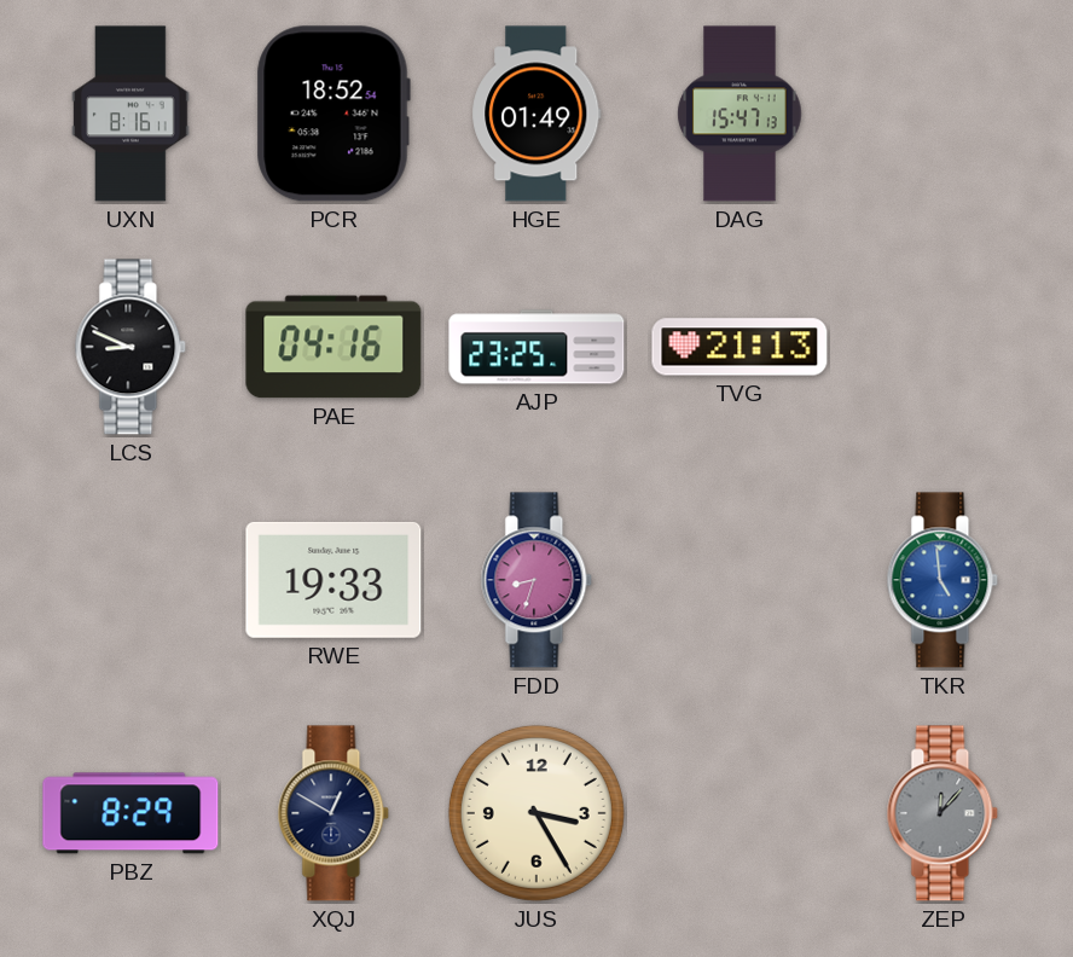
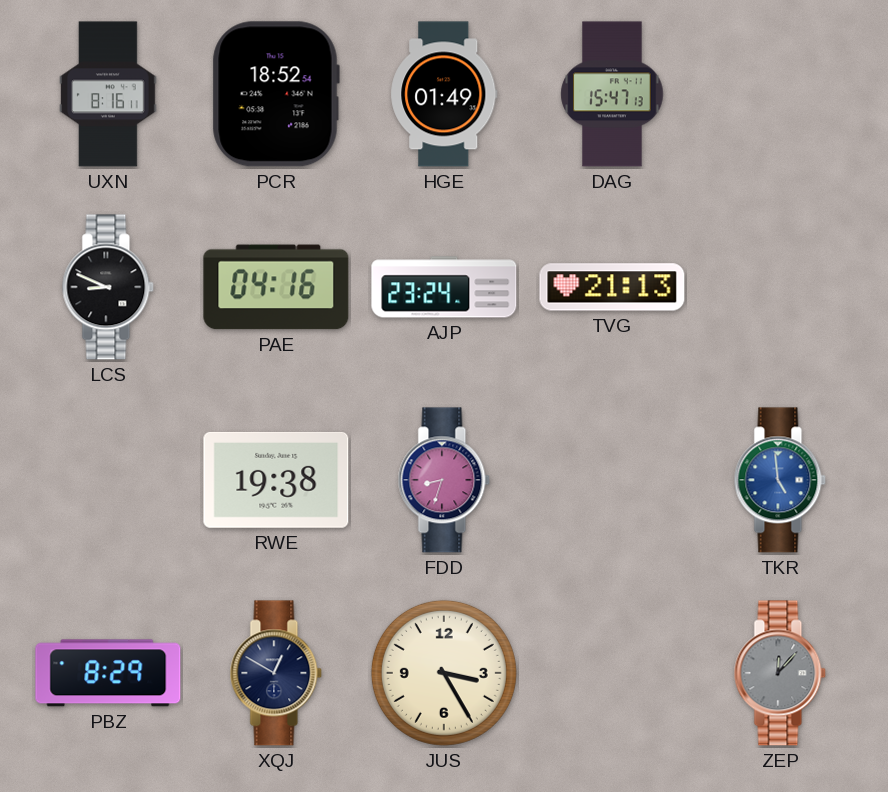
AJP: 23:25 -> 23:24
RWE: 19:33 -> 19:38
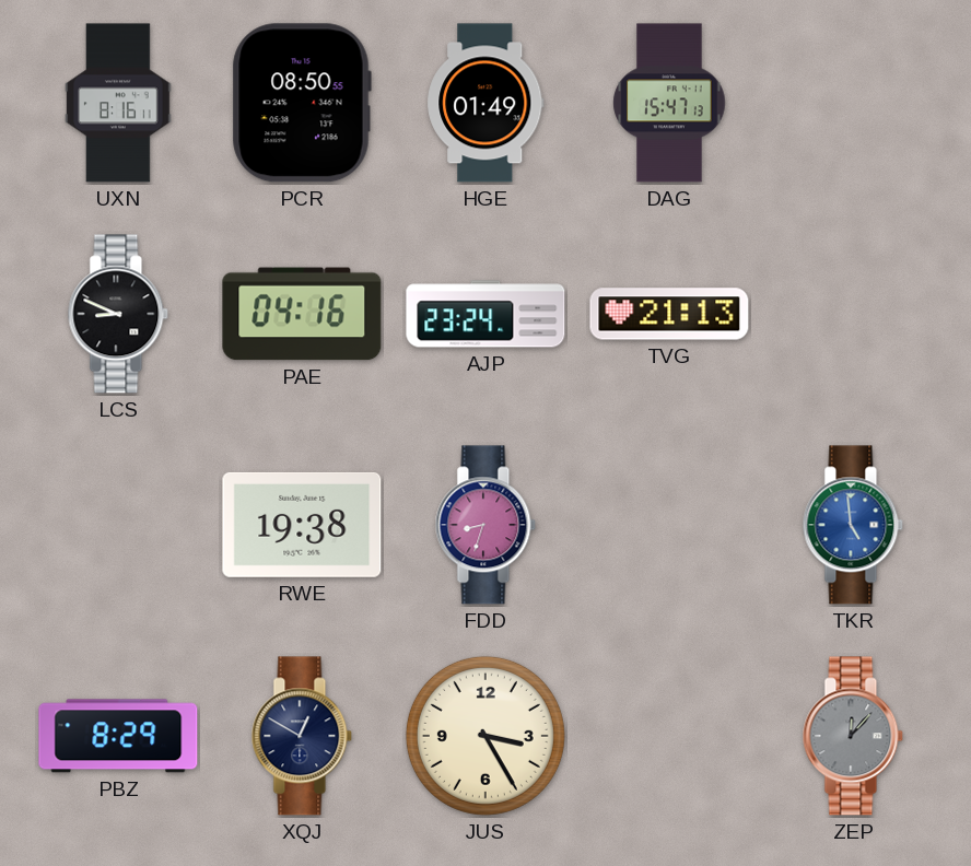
PCR: 18:52 -> 08:50
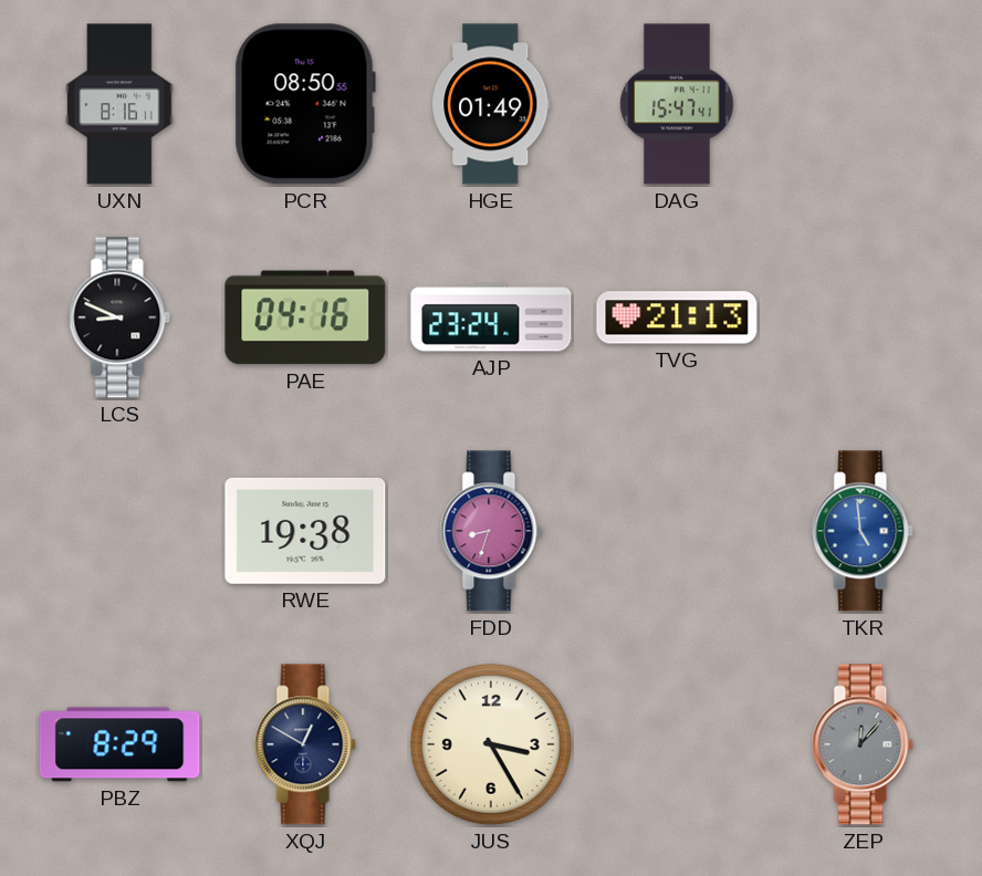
DAG: 15:47:13 -> 15:47:41
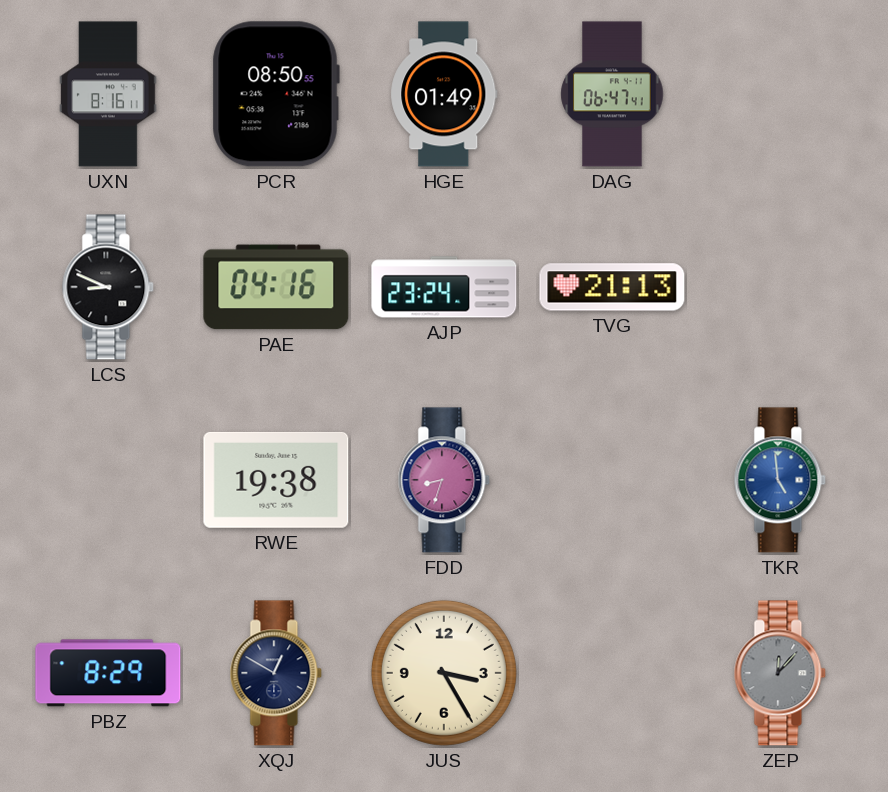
DAG: 15:47 -> 06:47
